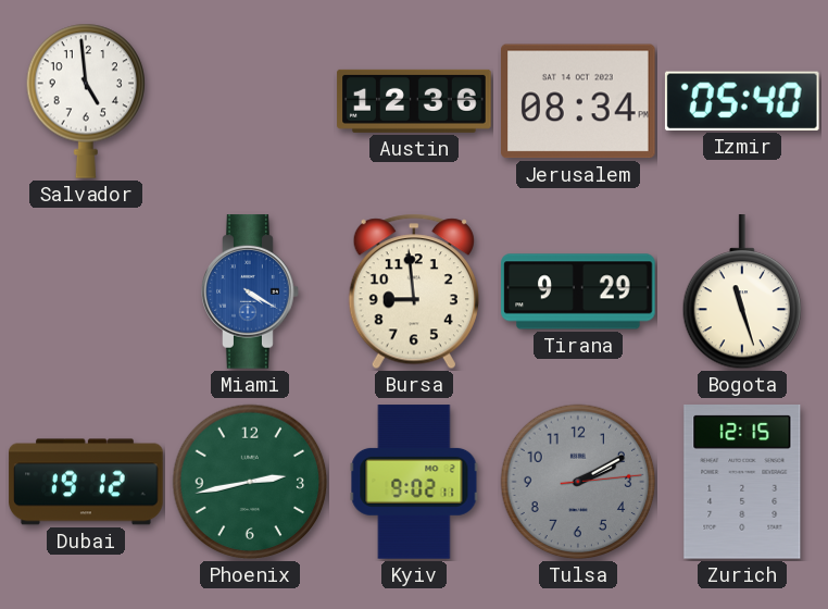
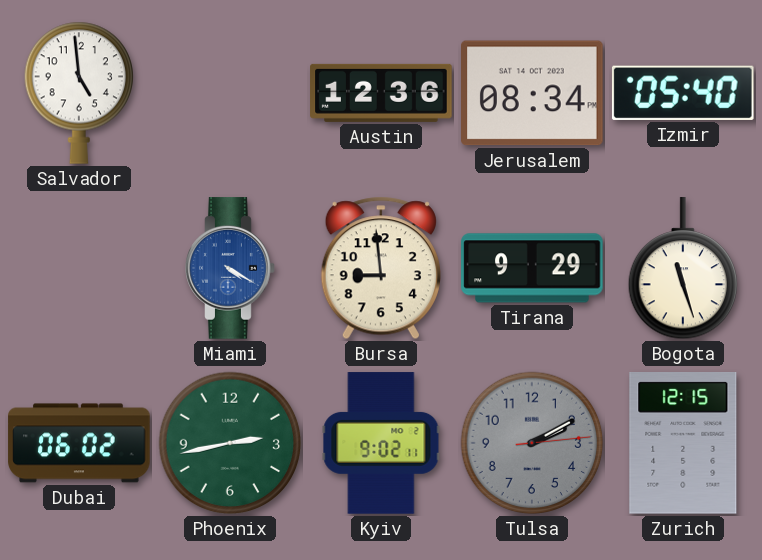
Dubai: 19:12 -> 06:02
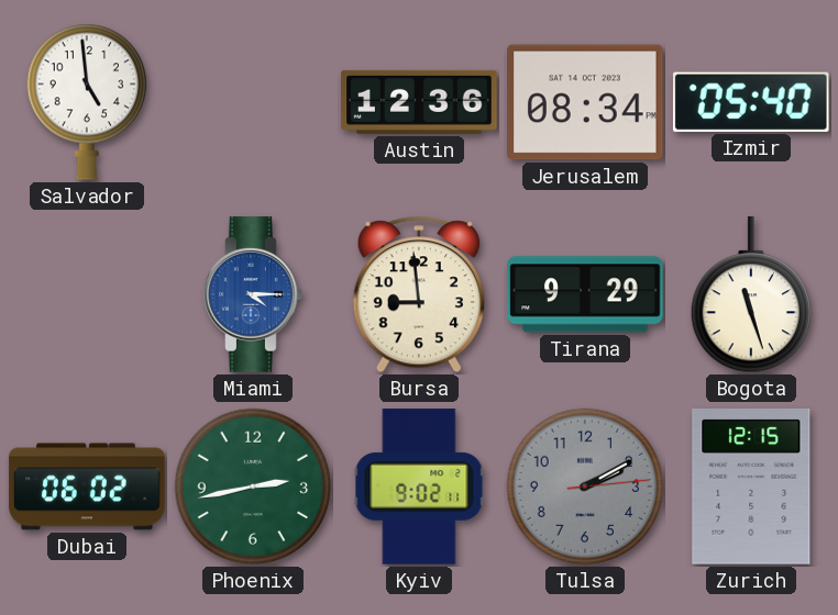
Miami: 4:20 -> 4:15
